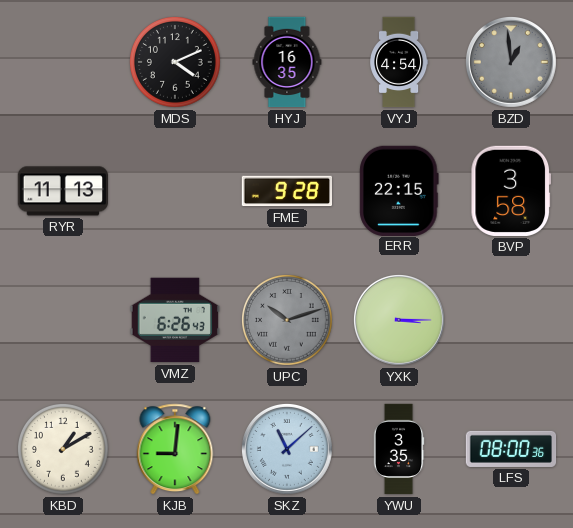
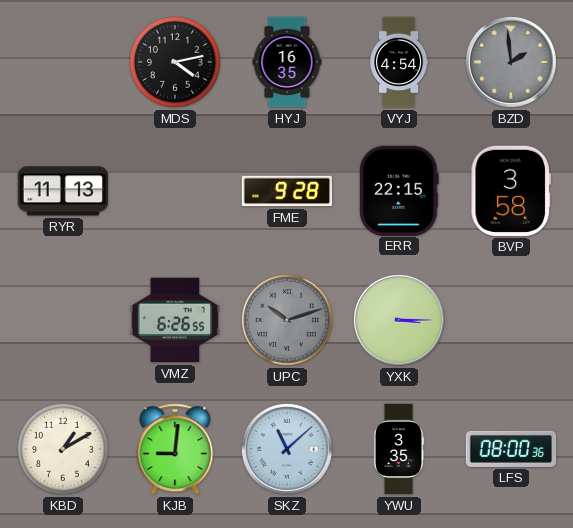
MDS: 4:11 -> 4:13
BZD: 12:59 -> 1:59
VMZ: 6:26:43 -> 6:26:55
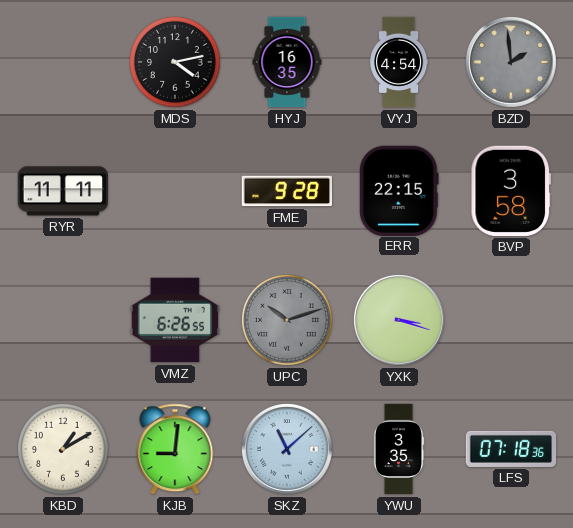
RYR: 11:13 -> 11:11
YXK: 3:15 -> 3:18
LFS: 08:00 -> 07:18
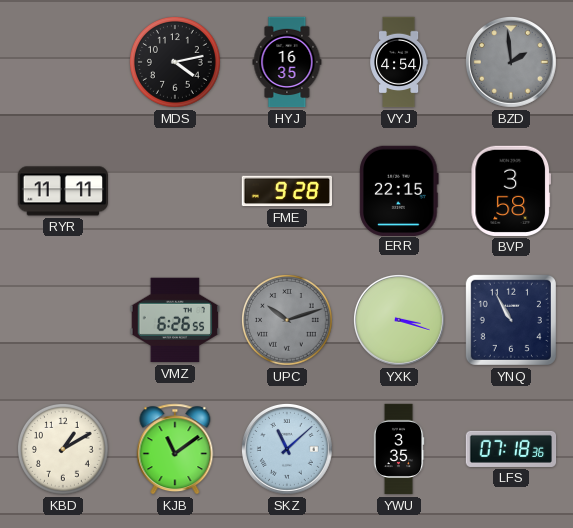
YNQ: none -> 10:55
KJB: 9:01 -> 11:09
